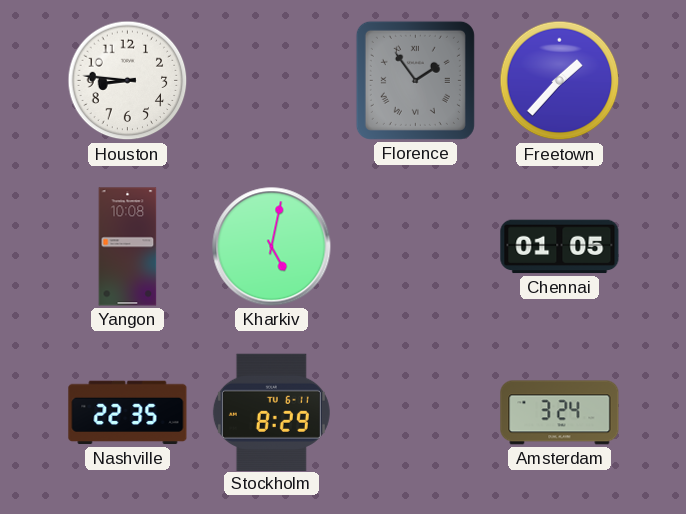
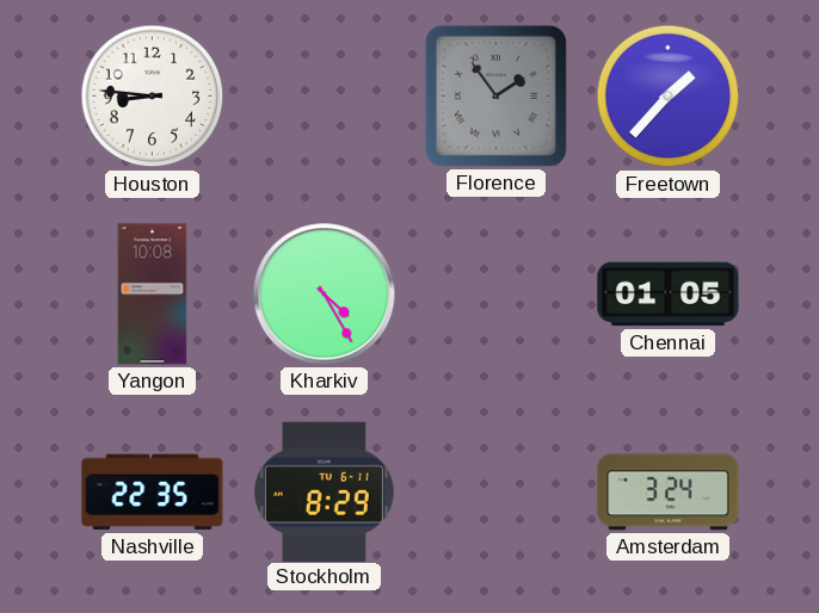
Kharkiv: 5:02 -> 4:25
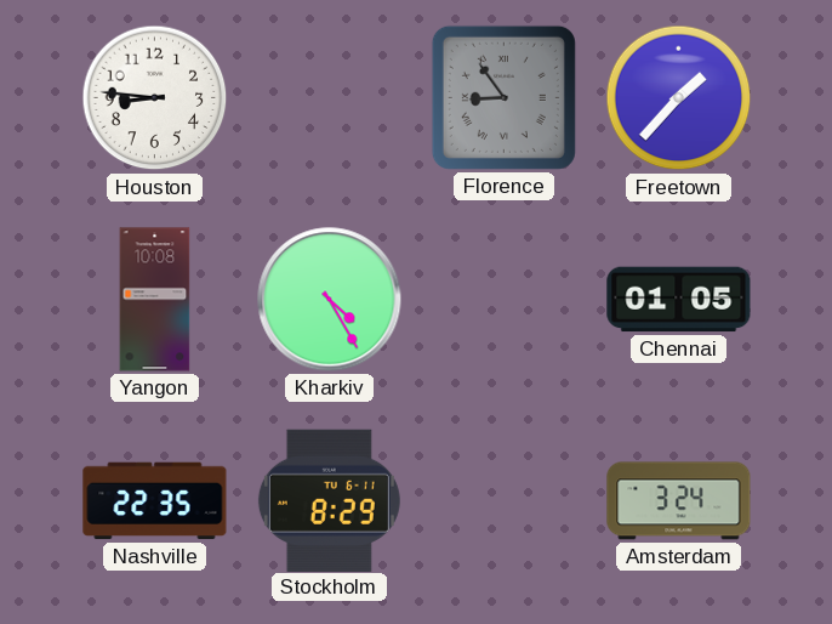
Florence: 1:54 -> 8:54
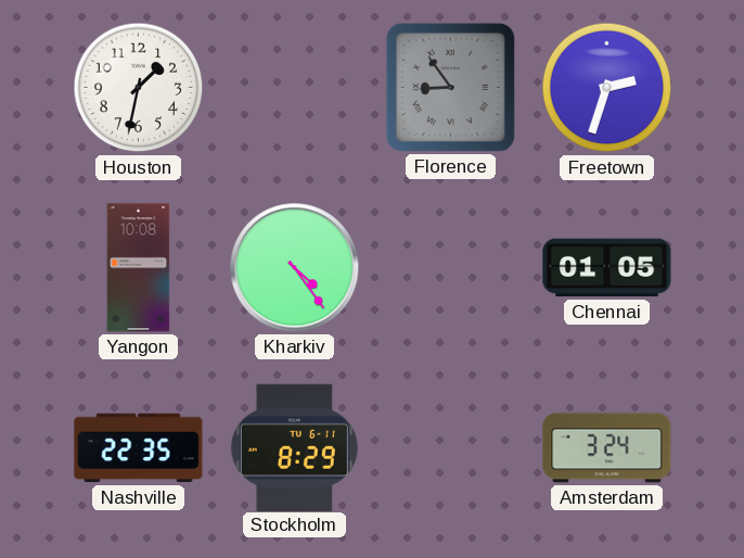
Houston: 8:46 -> 1:32
Freetown: 1:37 -> 2:33
Kharkiv: 4:25 -> 4:24
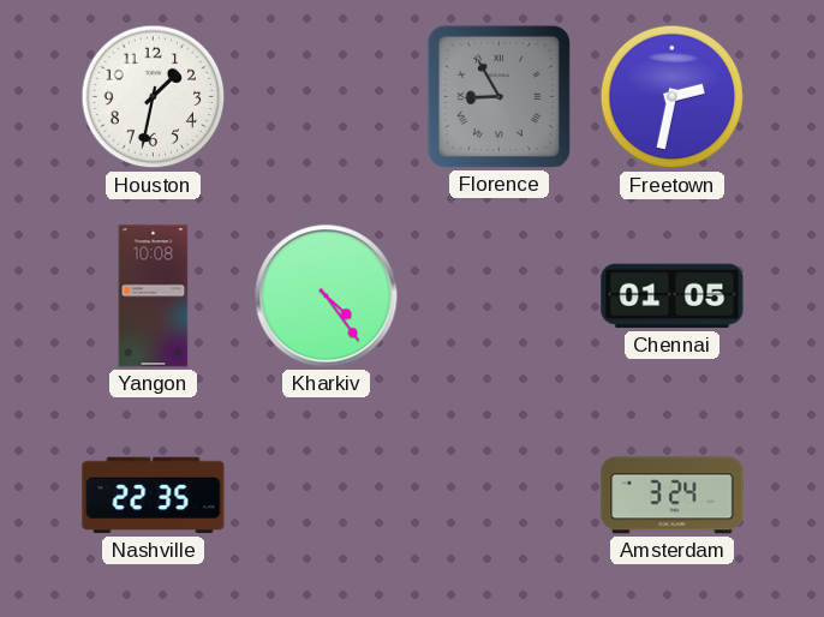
Florence: 8:54 -> 8:55
Freetown: 2:33 -> 2:32
Stockholm: 8:29 -> none
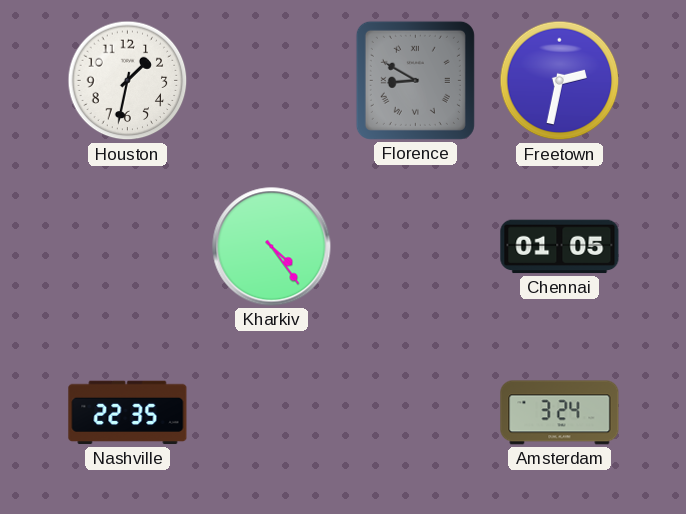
Florence: 8:55 -> 8:50
Yangon: 10:08 -> none
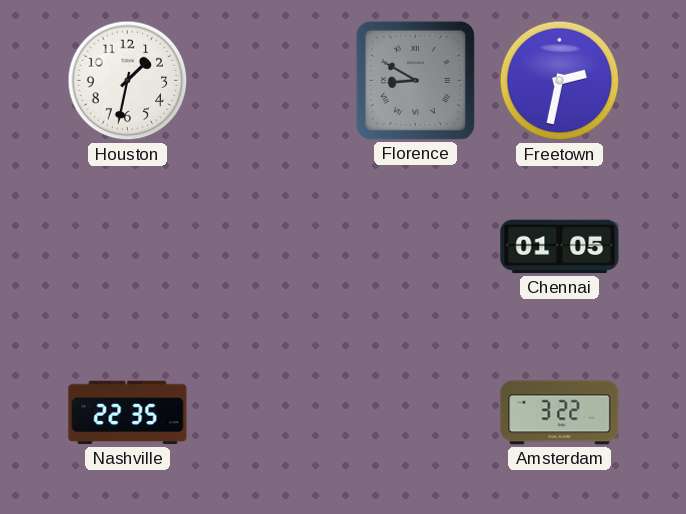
Kharkiv: 4:24 -> none
Amsterdam: 3:24 -> 3:22
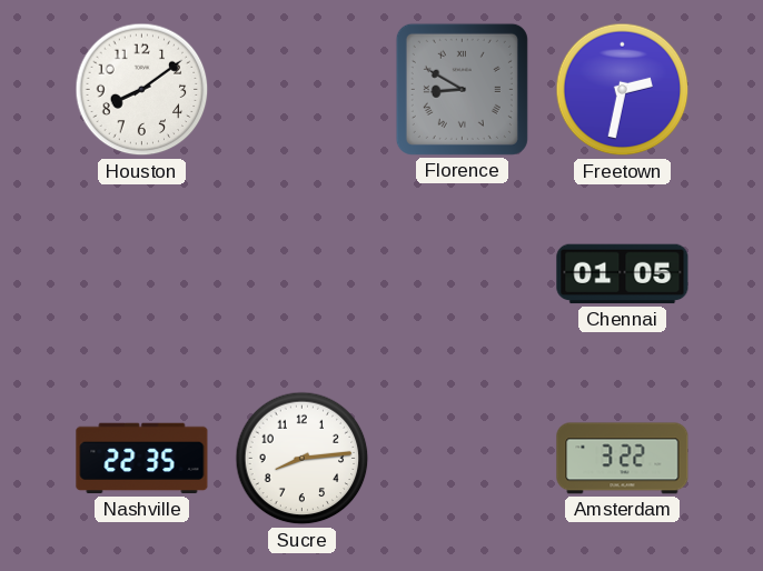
Houston: 1:32 -> 8:09
Sucre: none -> 8:14
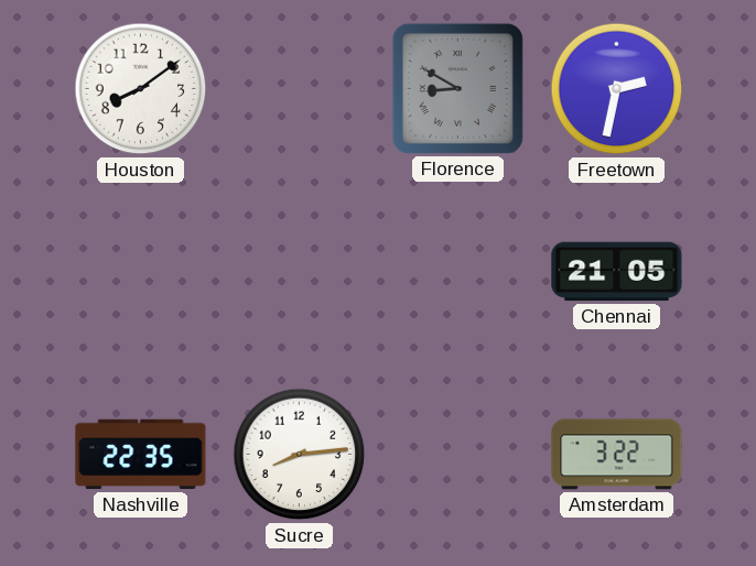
Chennai: 01:05 -> 21:05
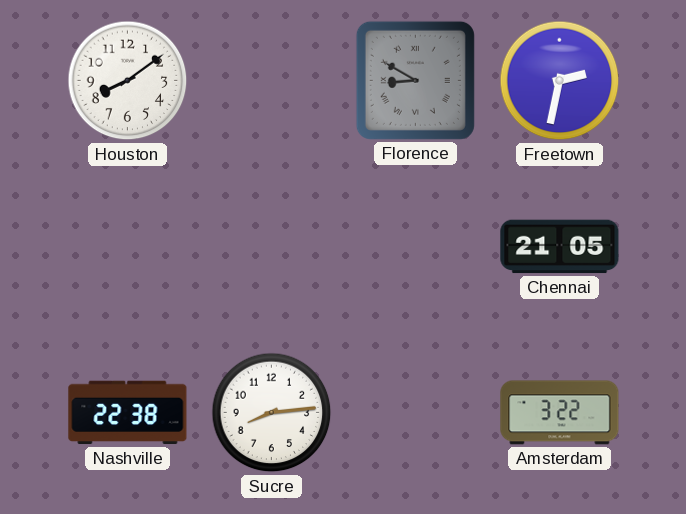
Nashville: 22:35 -> 22:38
